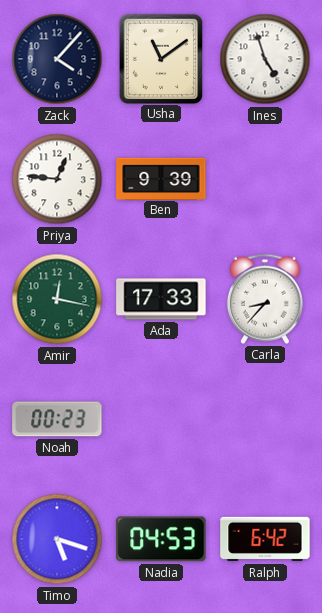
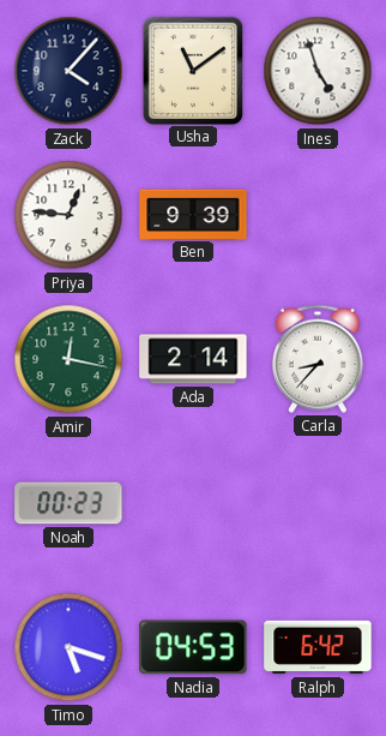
Ada: 17:33 -> 2:14
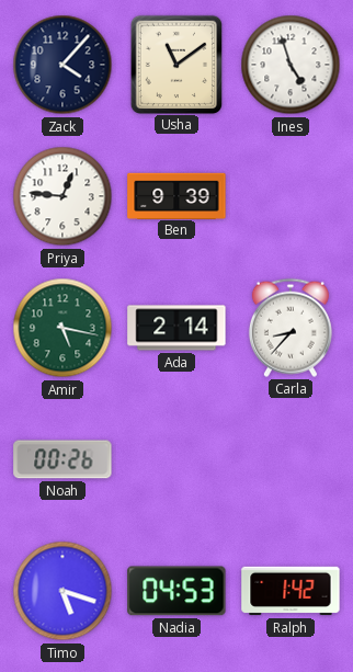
Amir: 12:17 -> 5:17
Noah: 00:23 -> 00:26
Ralph: 6:42 -> 1:42
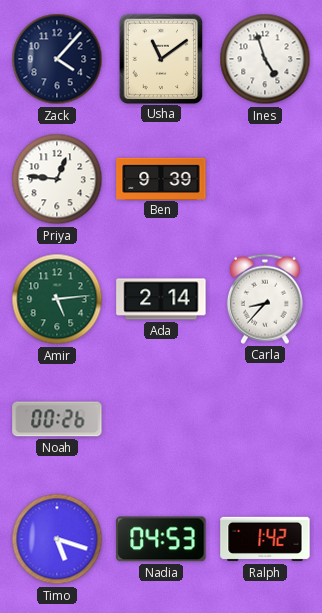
Amir: 5:17 -> 5:14
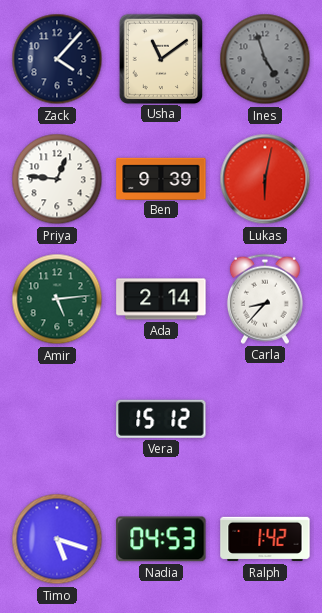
Ines dial: white -> grey
Lukas: none -> 6:02
Noah: 00:26 -> none
Vera: none -> 15:12
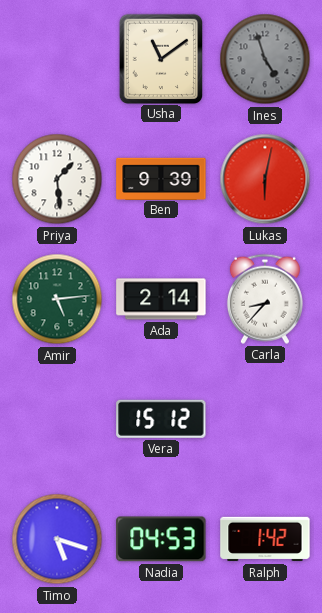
Zack: 4:07 -> none
Priya: 12:46 -> 1:29
